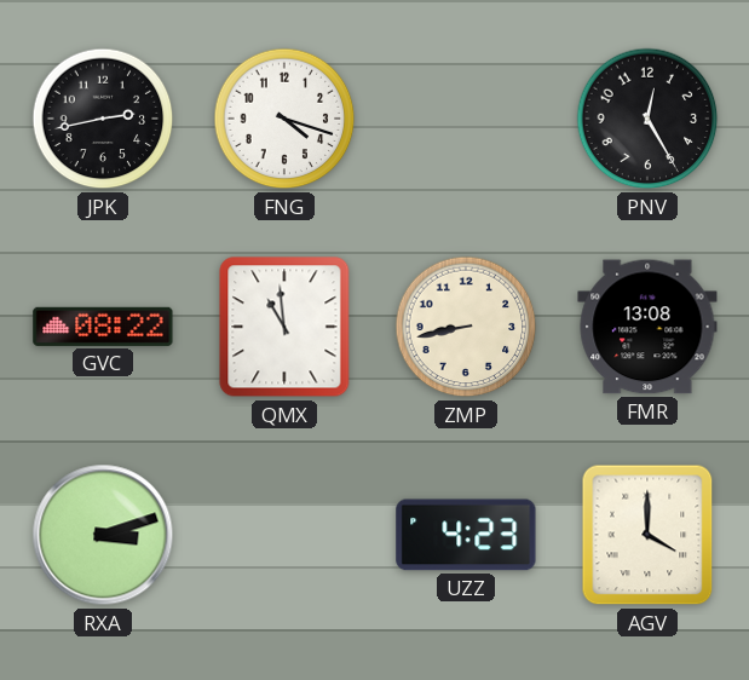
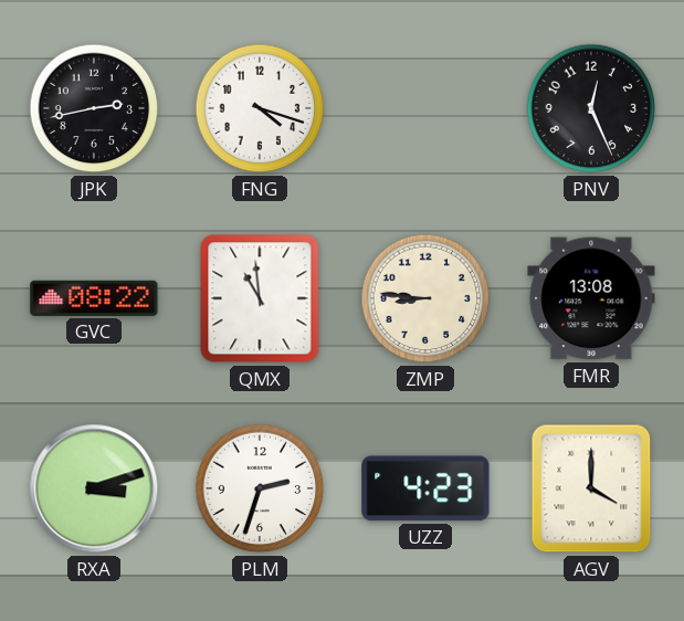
PNV: 12:25 -> 12:26
ZMP: 8:43 -> 8:46
PLM: none -> 2:33
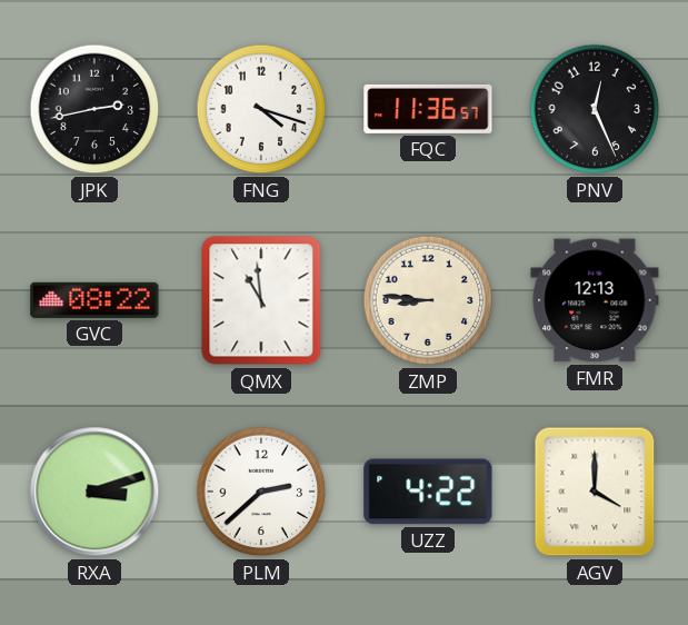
FQC: none -> 11:36
FMR: 13:08 -> 12:13
PLM: 2:33 -> 2:38
UZZ: 4:23 -> 4:22
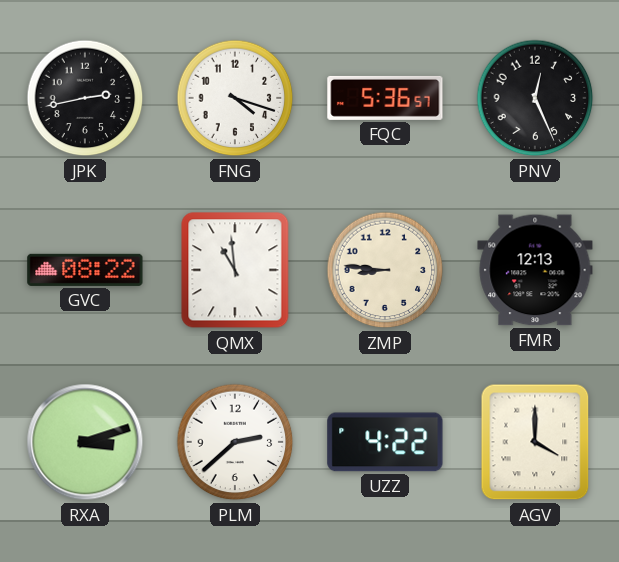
FQC: 11:36 -> 5:36
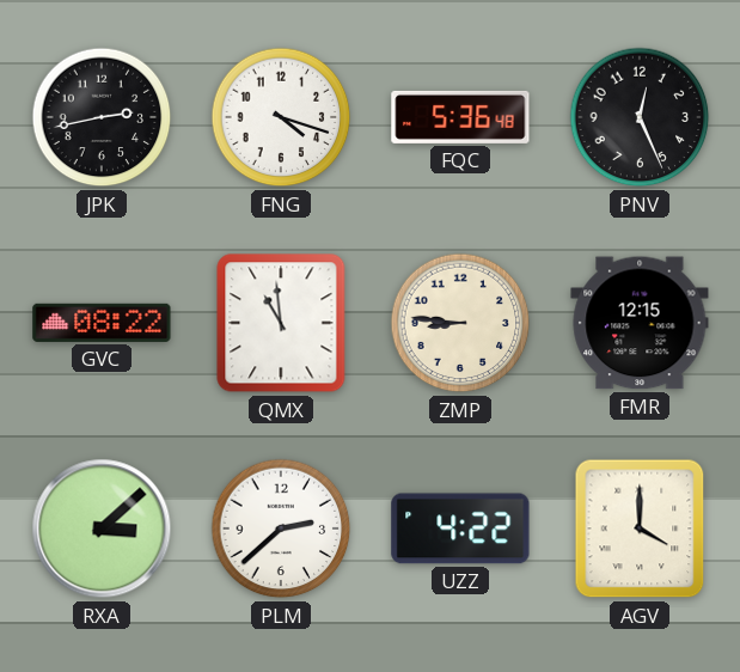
FQC: 5:36:57 -> 5:36:48
FMR: 12:13 -> 12:15
RXA: 3:12 -> 3:08
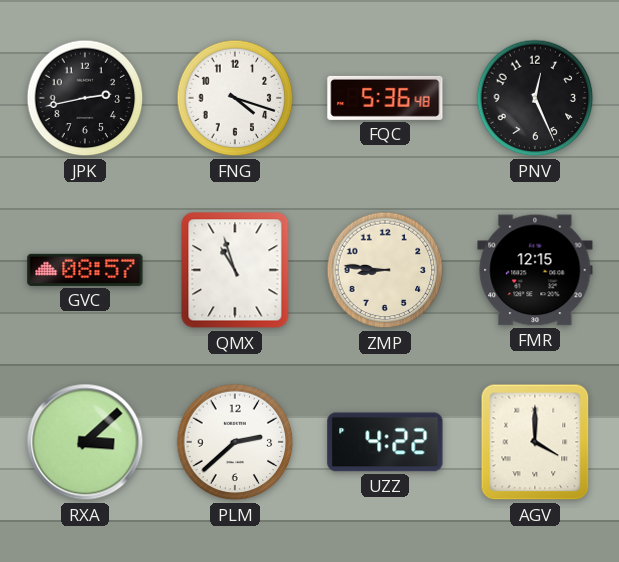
GVC: 08:22 -> 08:57
QMX: 10:59 -> 10:57
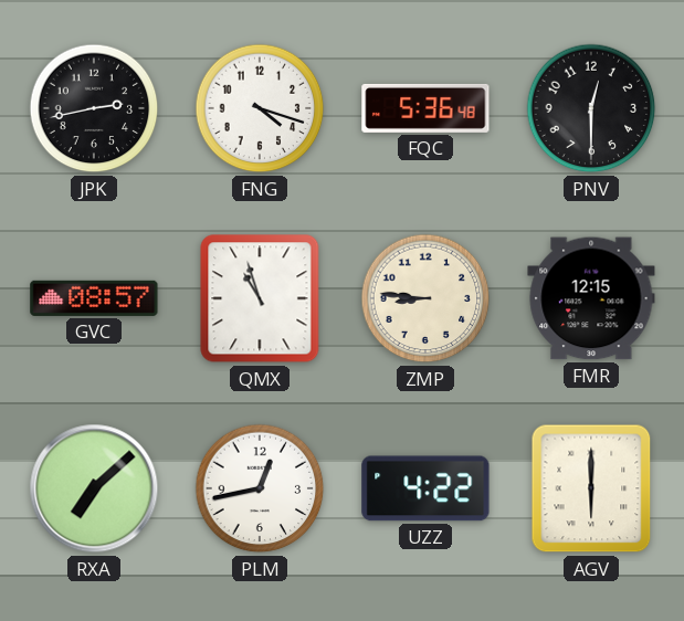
PNV: 12:26 -> 12:30
RXA: 3:08 -> 7:08
PLM: 2:38 -> 12:43
AGV: 4:00 -> 6:00
